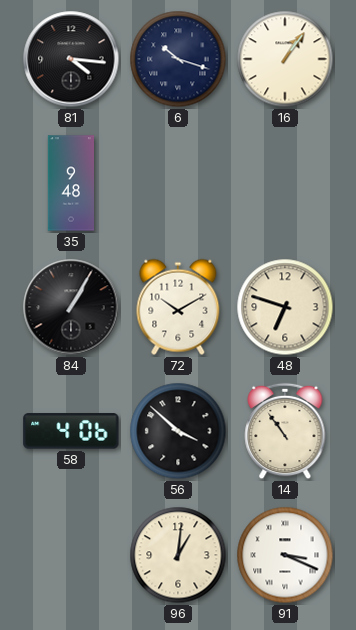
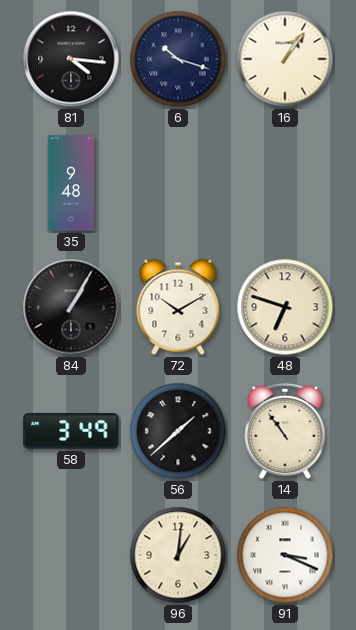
58: 4:06 -> 3:49
56: 3:52 -> 1:38
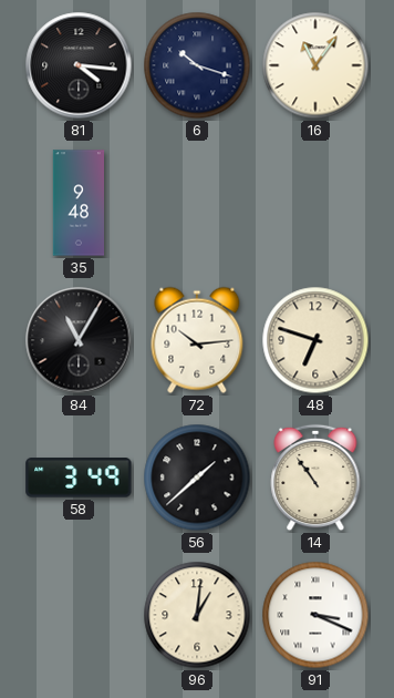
16: 1:06 -> 11:06
84: 1:05 -> 11:05
72: 10:10 -> 10:14
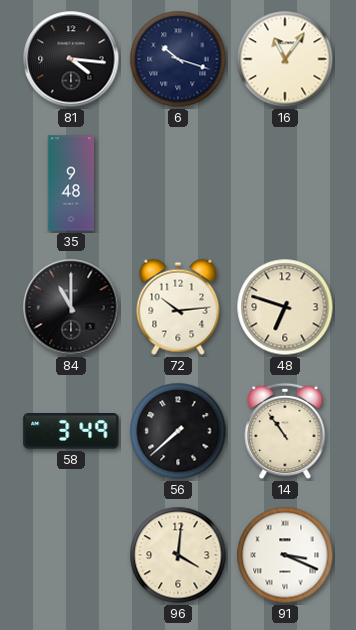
84: 11:05 -> 11:00
56: 1:38 -> 7:38
96: 1:01 -> 4:01
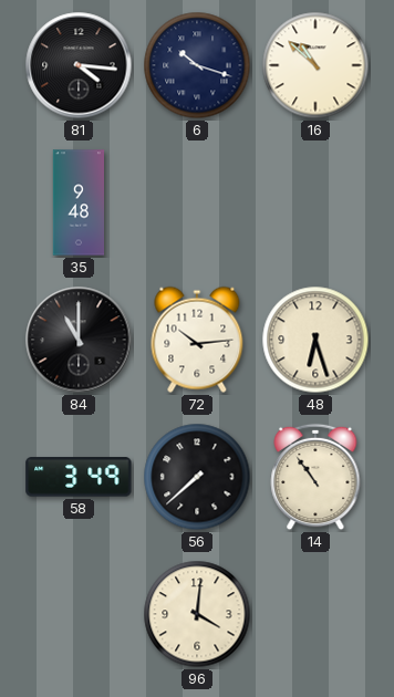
16: 11:06 -> 10:52
48: 6:48 -> 6:27
91: 3:19 -> none
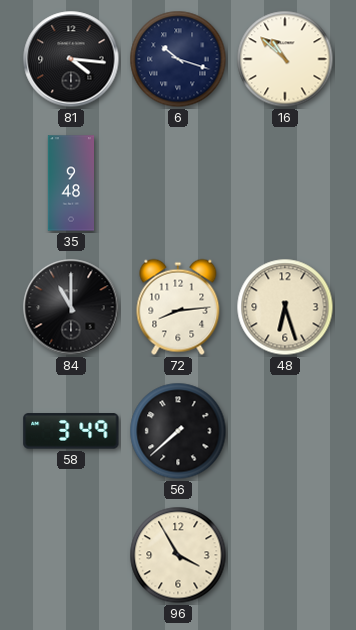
72: 10:14 -> 8:14
14: 10:54 -> none
96: 4:01 -> 3:55
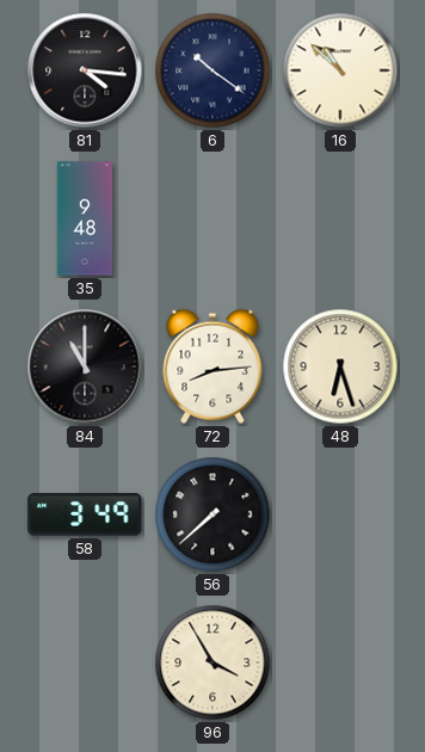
6: 10:18 -> 10:21
